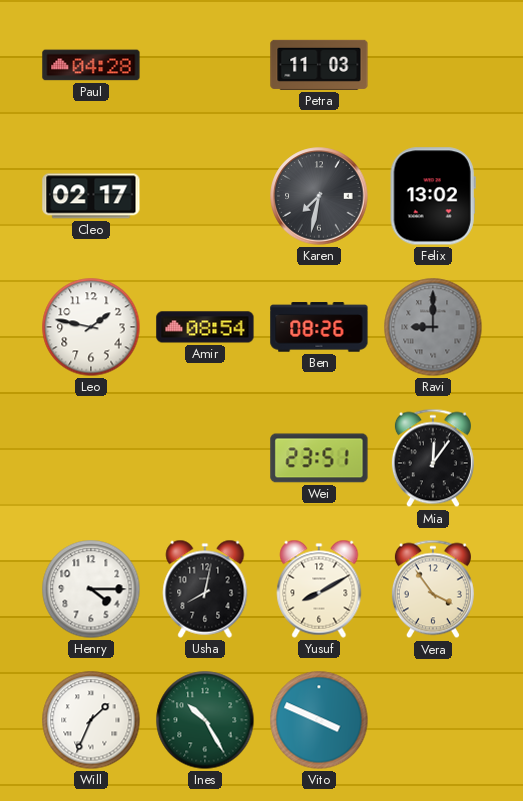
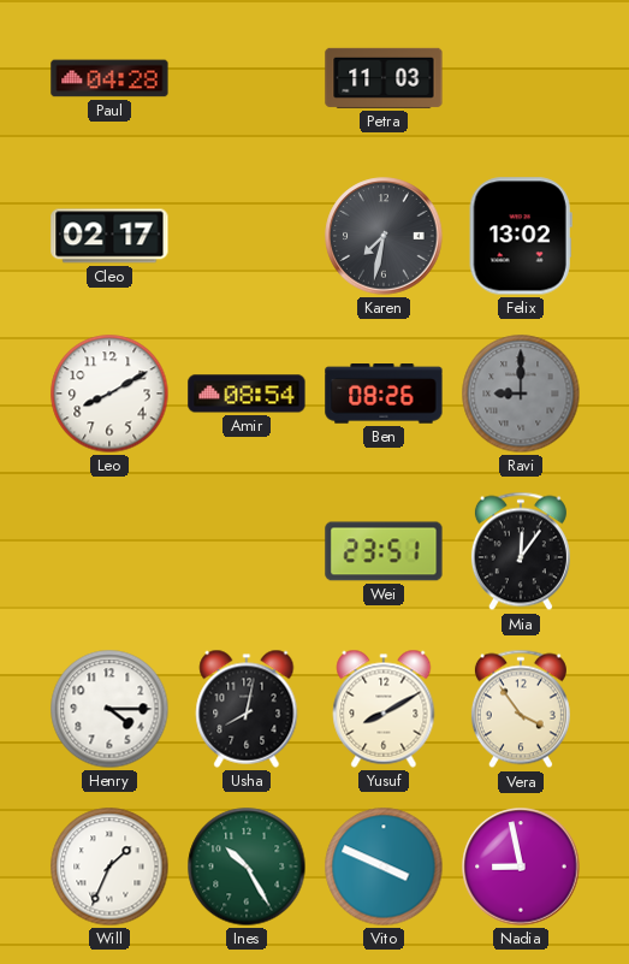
Leo: 1:47 -> 8:10
Nadia: none -> 8:58
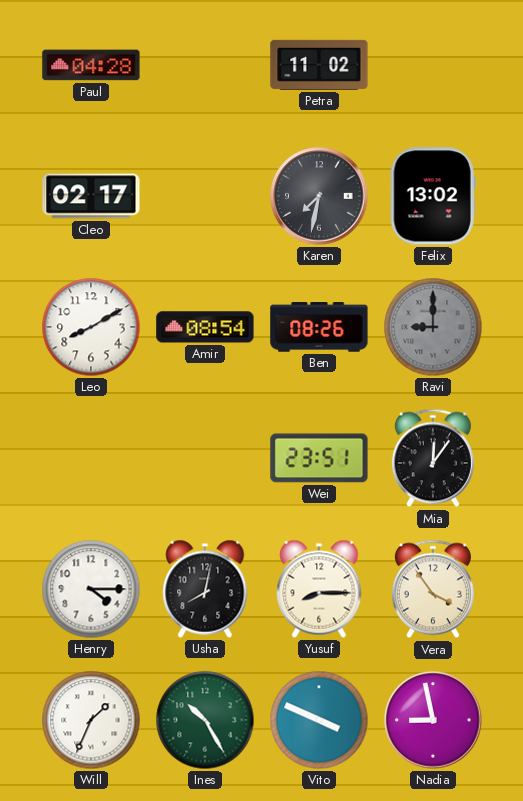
Petra: 11:03 -> 11:02
Yusuf: 8:10 -> 8:15
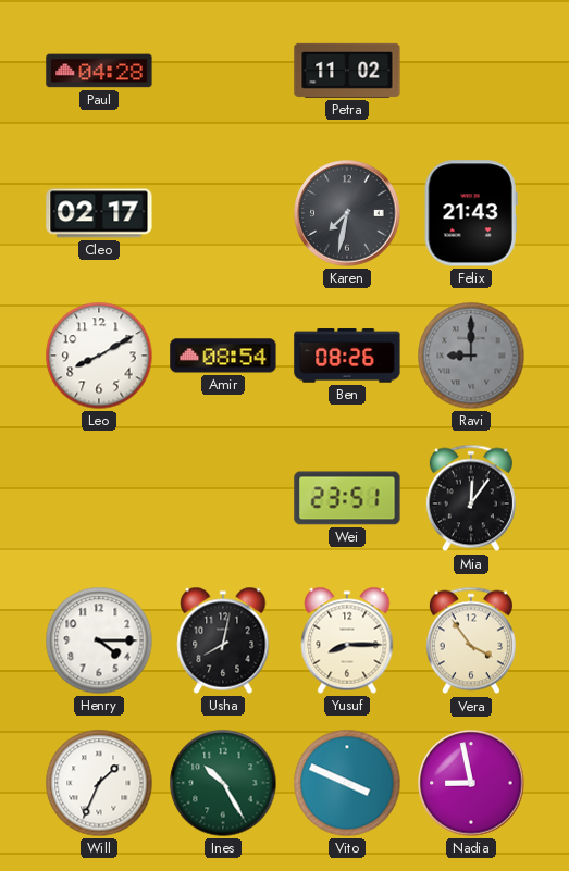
Felix: 13:02 -> 21:43
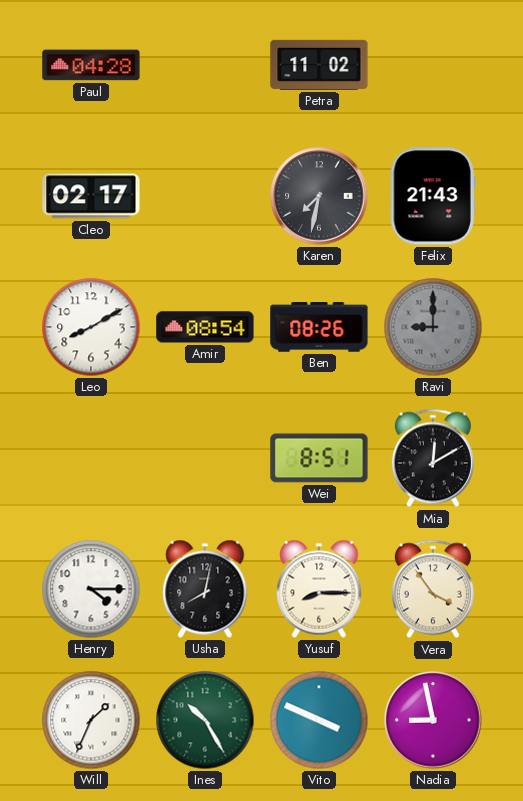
Wei: 23:51 -> 8:51
Mia: 12:06 -> 12:10
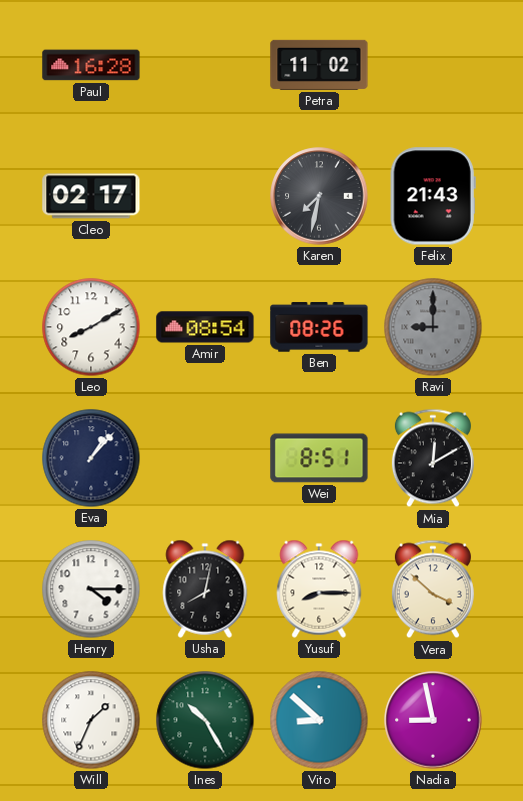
Paul: 04:28 -> 16:28
Eva: none -> 1:07
Vera: 3:54 -> 3:52
Vito: 3:49 -> 8:52
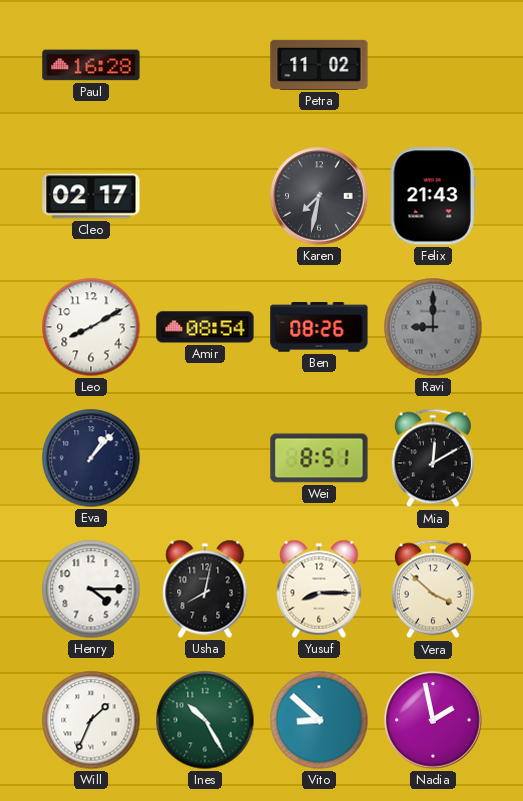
Nadia: 8:58 -> 1:58
